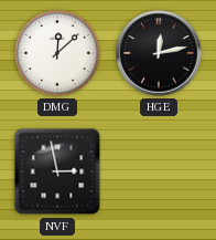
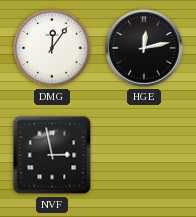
DMG: 12:08 -> 12:06
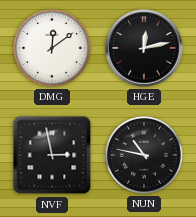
DMG: 12:06 -> 12:09
NUN: none -> 10:47
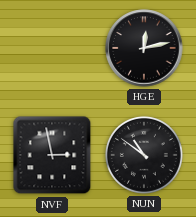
DMG: 12:09 -> none
NUN: 10:47 -> 10:51
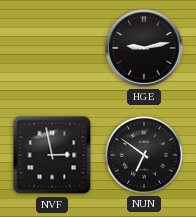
HGE: 12:13 -> 9:13
NUN: 10:51 -> 6:51
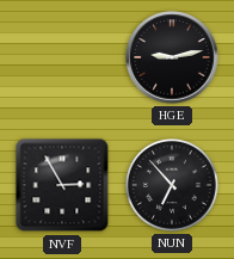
NVF: 2:58 -> 2:55
NUN: 6:51 -> 6:53
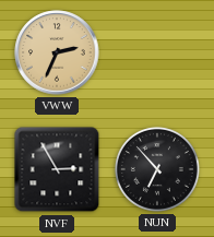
VWW: none -> 2:34
HGE: 9:13 -> none
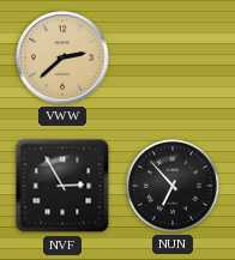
VWW: 2:34 -> 2:38
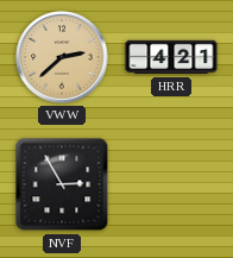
HRR: none -> 4:21
NUN: 6:53 -> none
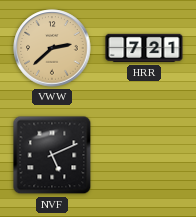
HRR: 4:21 -> 7:21
NVF: 2:55 -> 5:11
